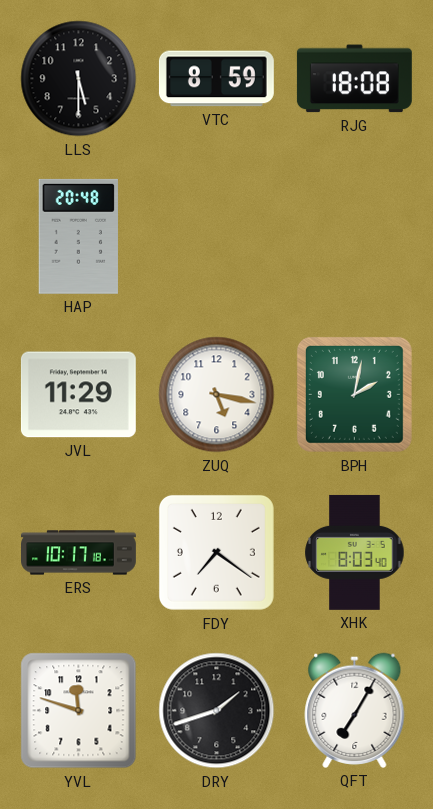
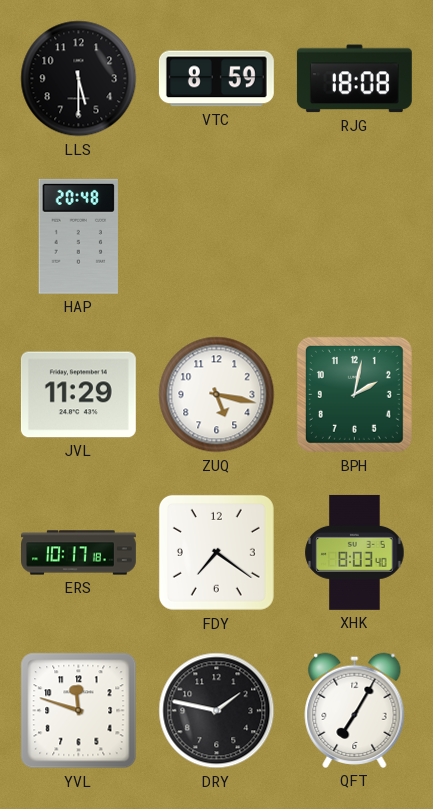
DRY: 1:42 -> 1:47
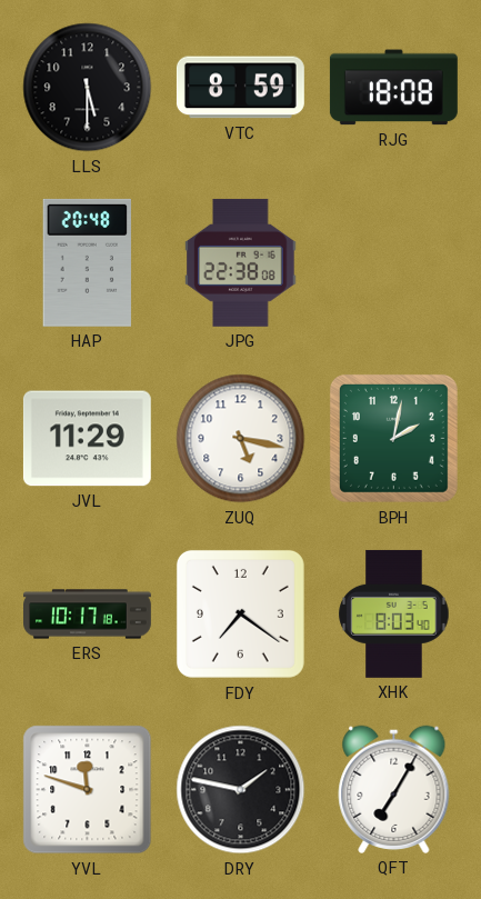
JPG: none -> 22:38
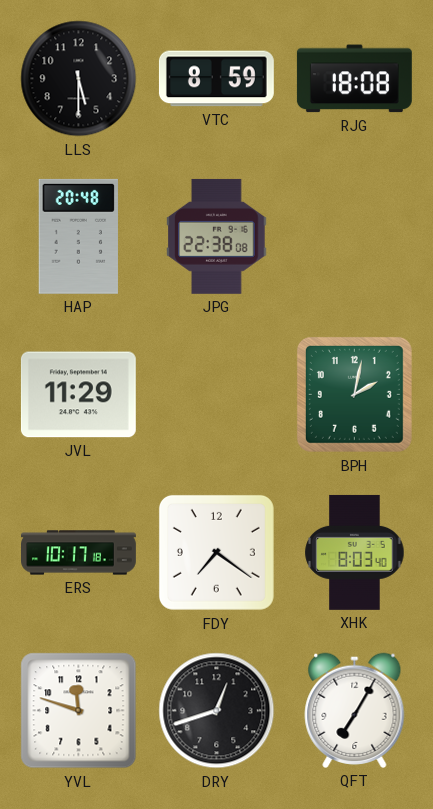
ZUQ: 5:17 -> none
DRY: 1:47 -> 12:42
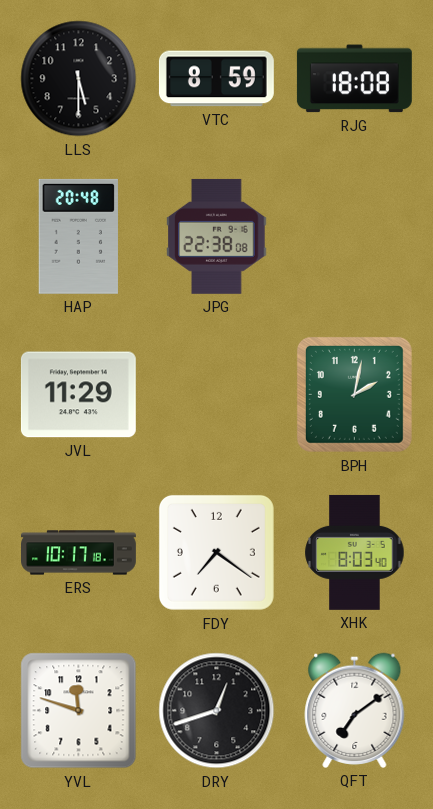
QFT: 7:05 -> 7:09
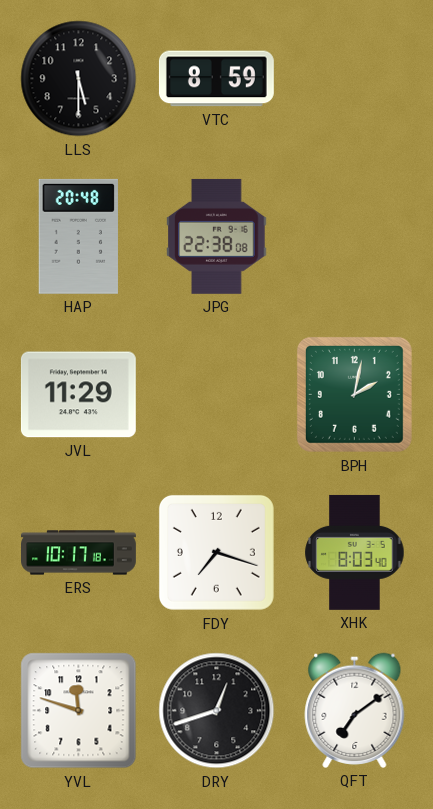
RJG: 18:08 -> none
FDY: 7:21 -> 7:18
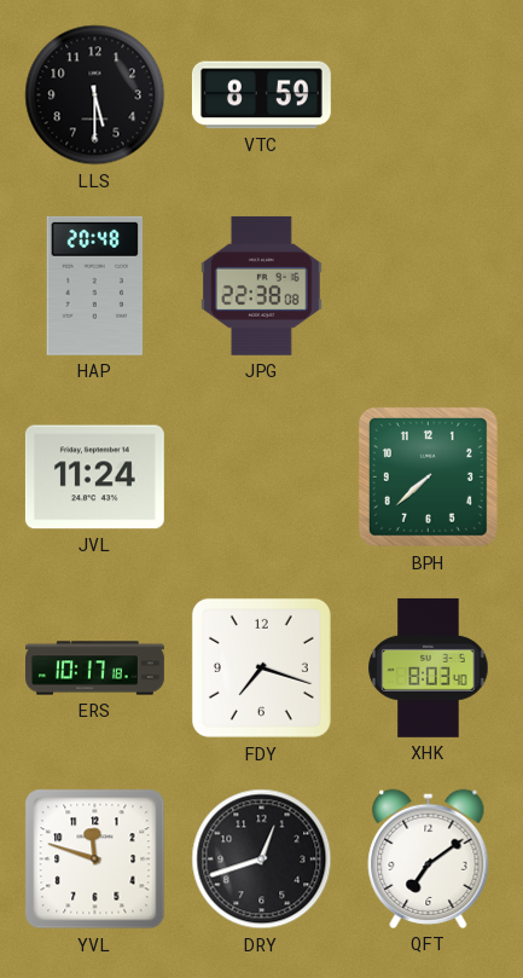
JVL: 11:29 -> 11:24
BPH: 2:02 -> 7:38
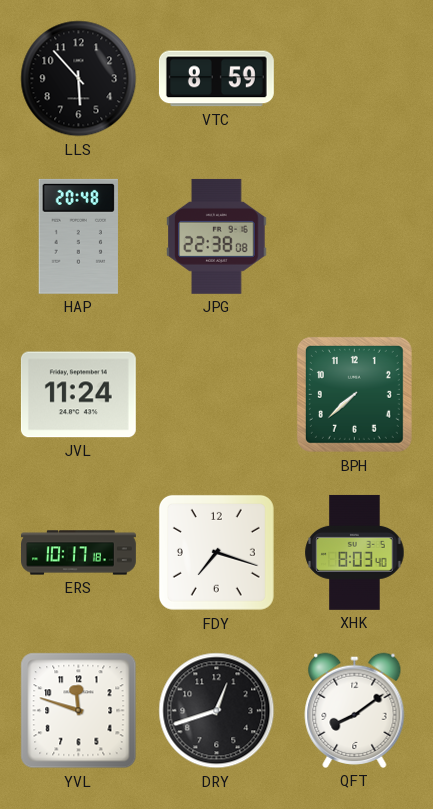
LLS: 5:30 -> 5:53
QFT: 7:09 -> 8:09
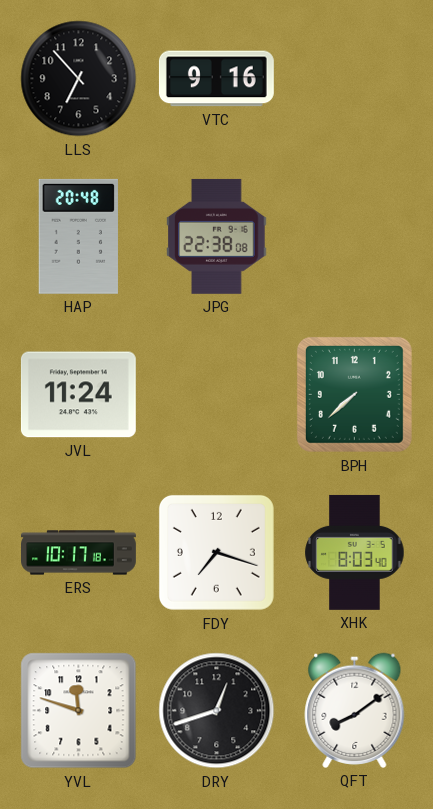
LLS: 5:53 -> 6:53
VTC: 8:59 -> 9:16
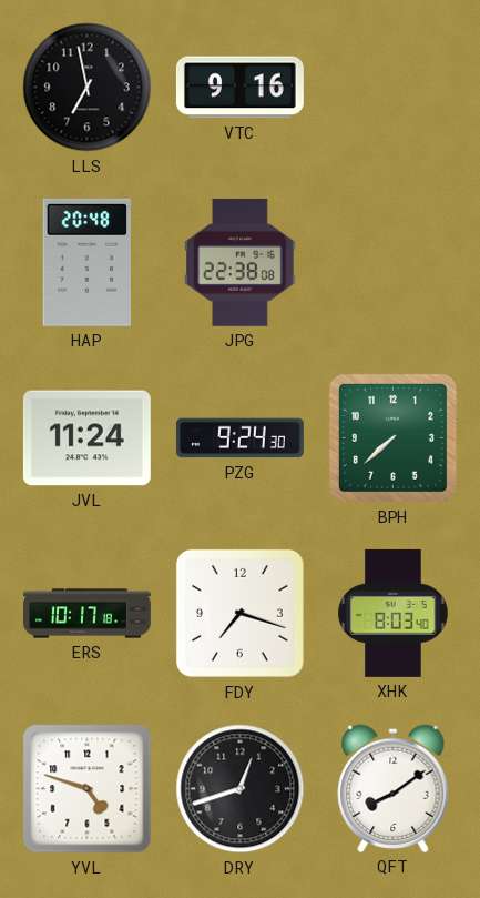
LLS: 6:53 -> 6:58
PZG: none -> 9:24
YVL: 11:48 -> 4:48
